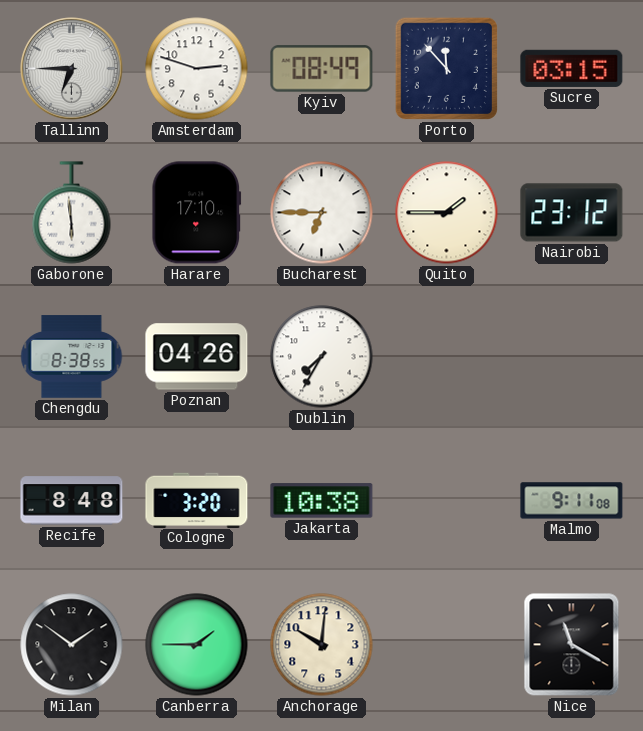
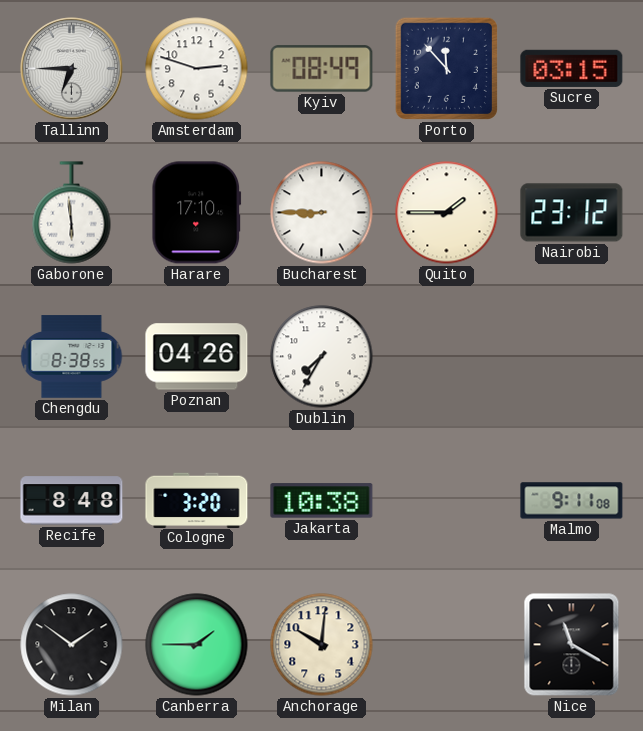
Bucharest: 6:45 -> 8:45
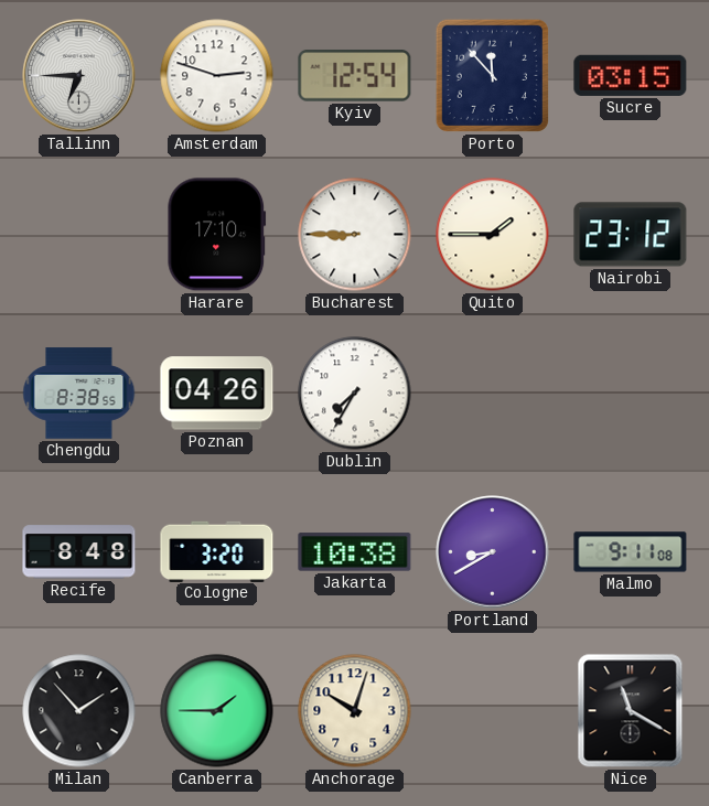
Kyiv: 08:49 -> 12:54
Gaborone: 5:59 -> none
Portland: none -> 8:40
Milan: 1:51 -> 1:53
Anchorage: 10:01 -> 10:03
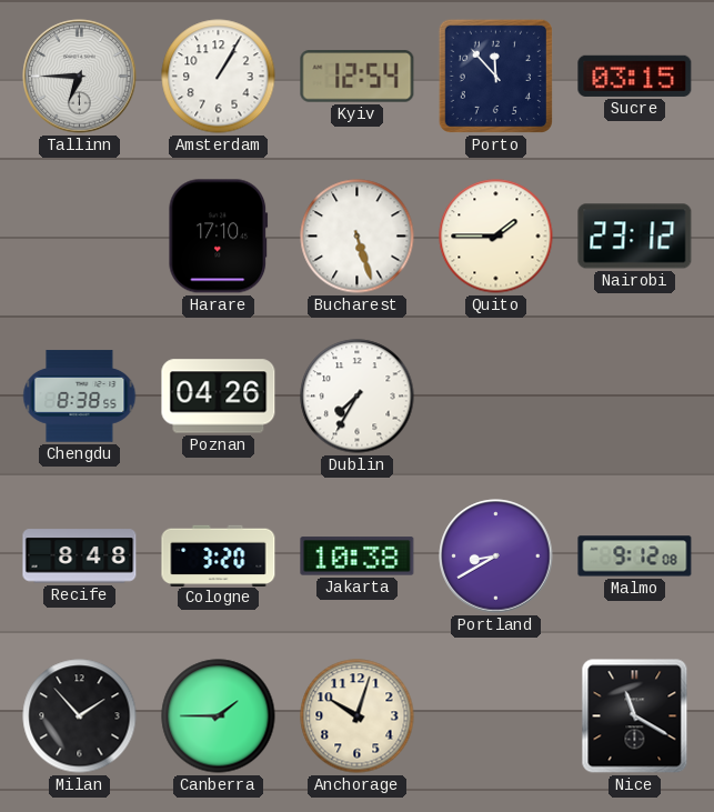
Amsterdam: 2:48 -> 1:05
Bucharest: 8:45 -> 5:27
Malmo: 9:11 -> 9:12
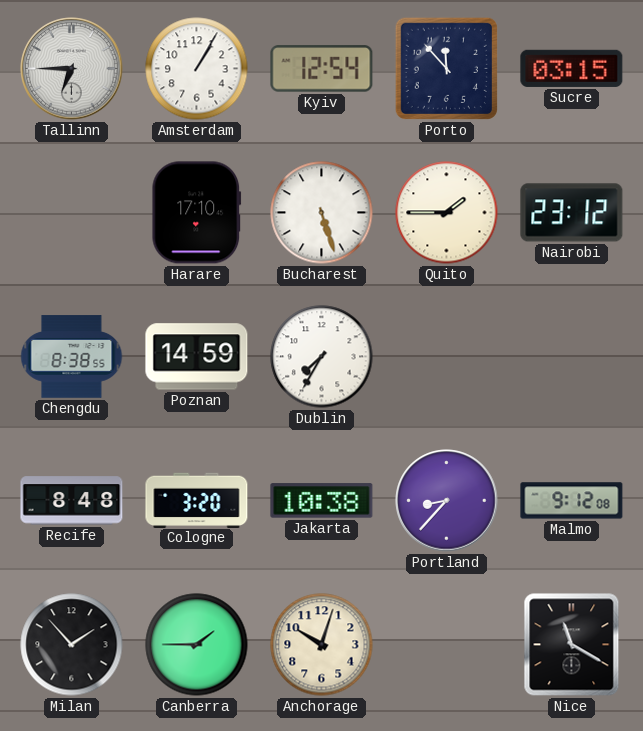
Poznan: 04:26 -> 14:59
Portland: 8:40 -> 8:37
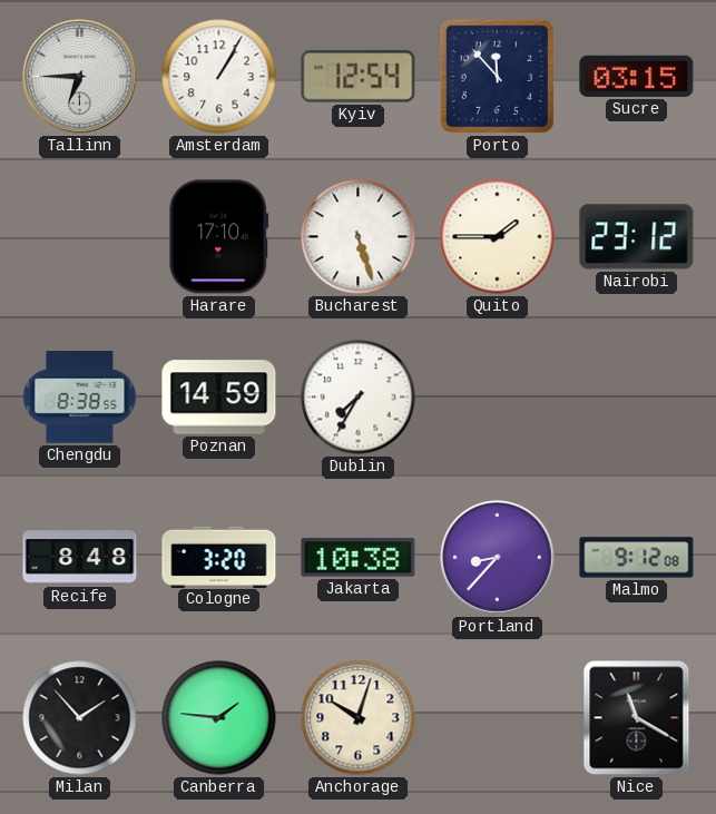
Canberra: 1:45 -> 1:46
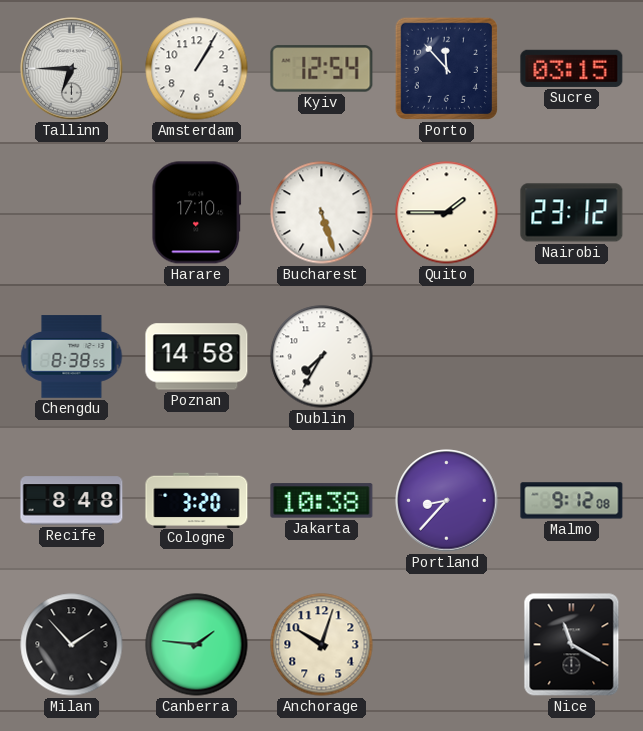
Poznan: 14:59 -> 14:58
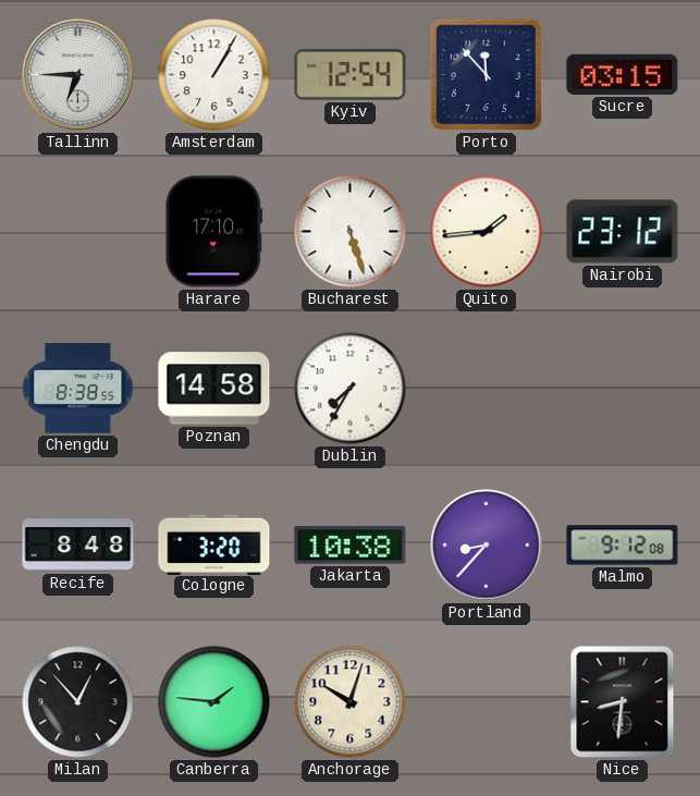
Quito: 1:45 -> 1:44
Milan: 1:53 -> 12:53
Nice: 11:20 -> 8:31
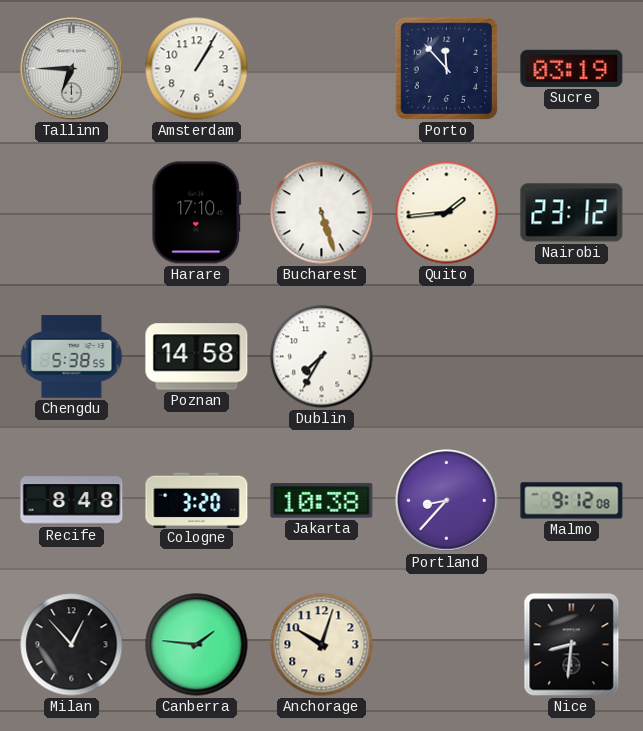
Kyiv: 12:54 -> none
Sucre: 03:15 -> 03:19
Chengdu: 8:38 -> 5:38
